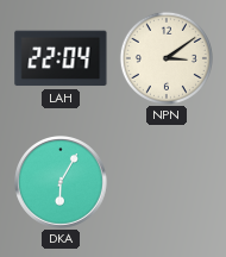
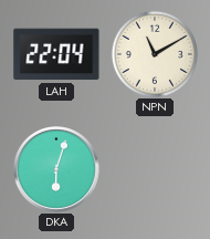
NPN: 3:09 -> 11:10
DKA: 6:05 -> 6:03
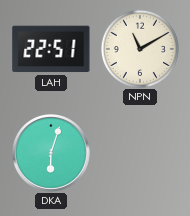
LAH: 22:04 -> 22:51
